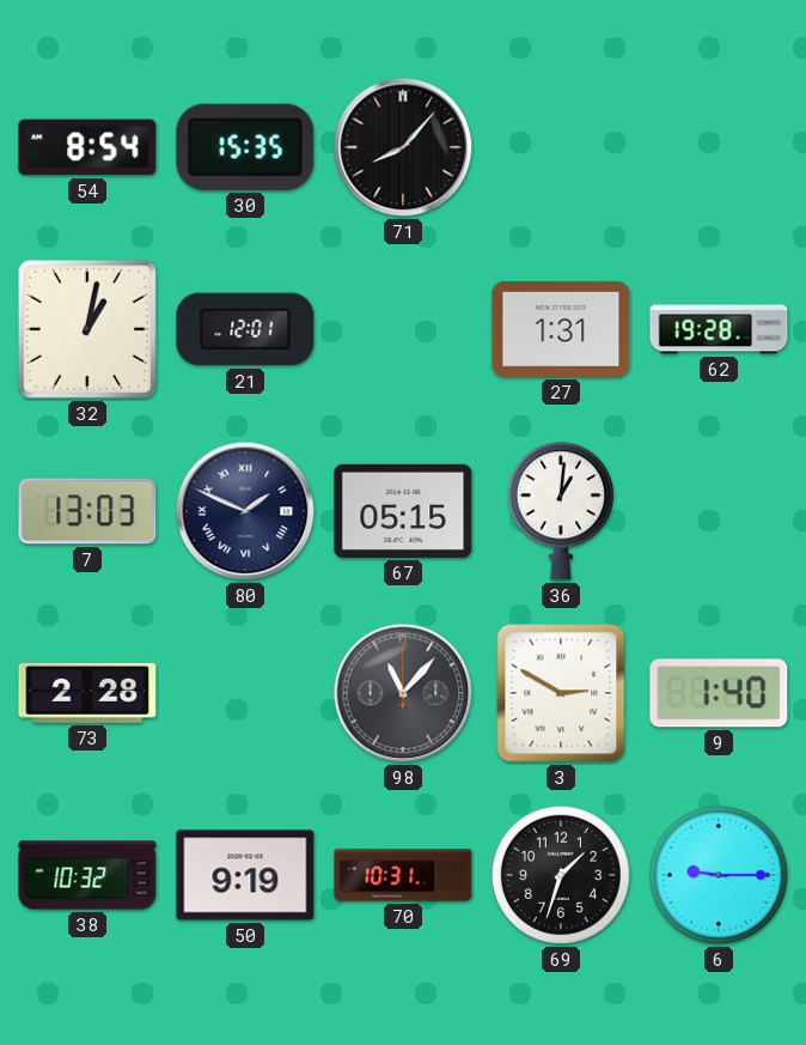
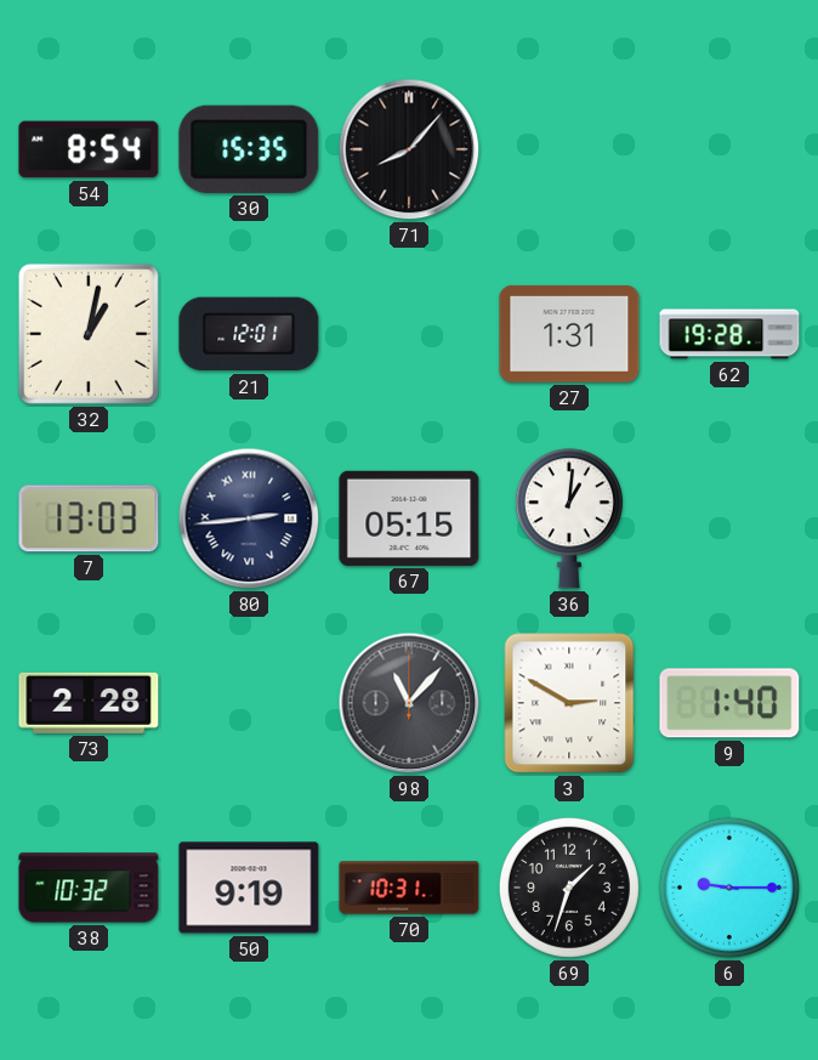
80: 1:49 -> 2:44
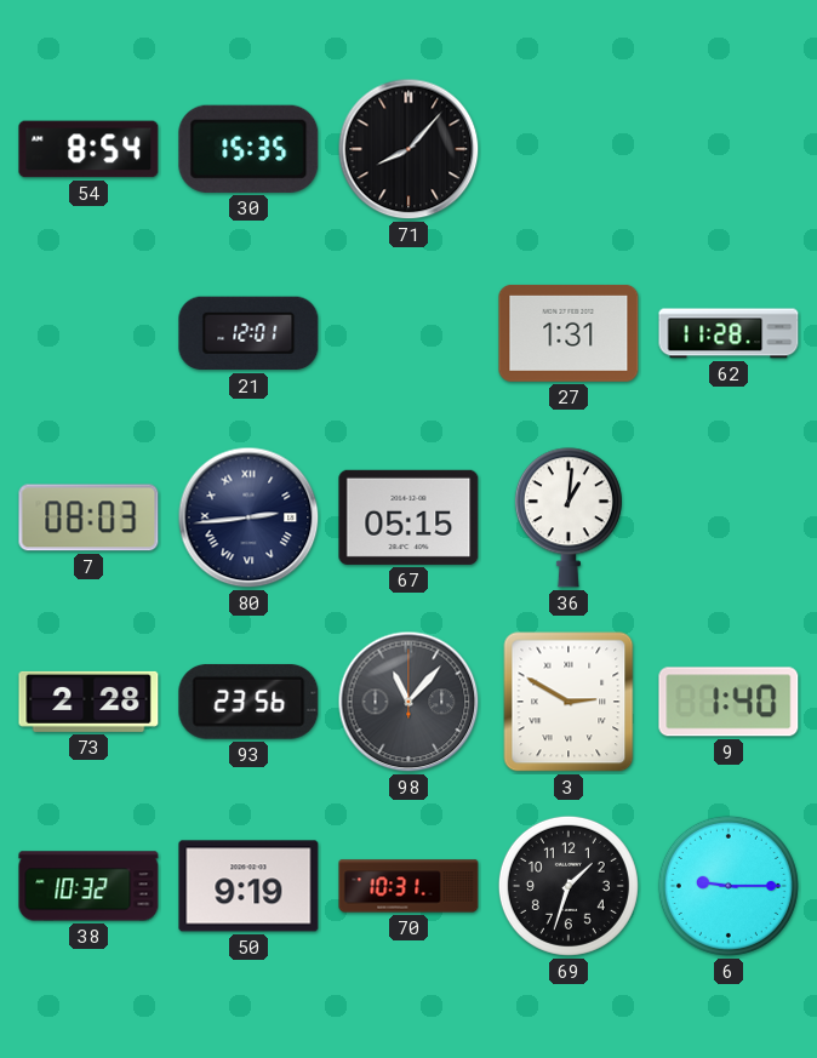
32: 1:02 -> none
62: 19:28 -> 11:28
7: 13:03 -> 08:03
93: none -> 23:56
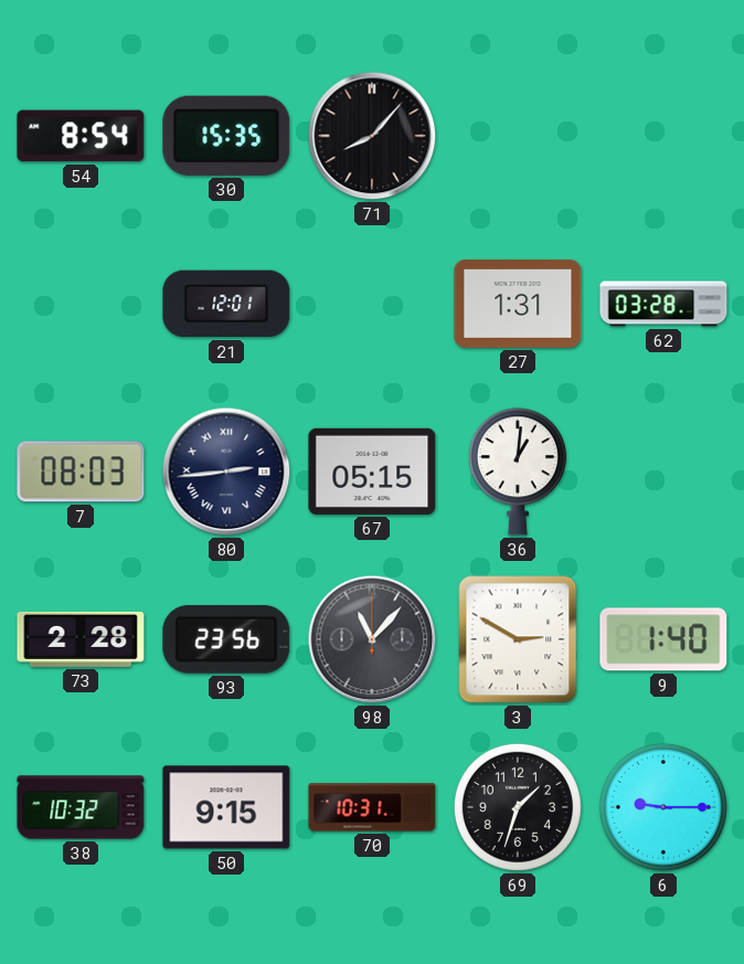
62: 11:28 -> 03:28
50: 9:19 -> 9:15
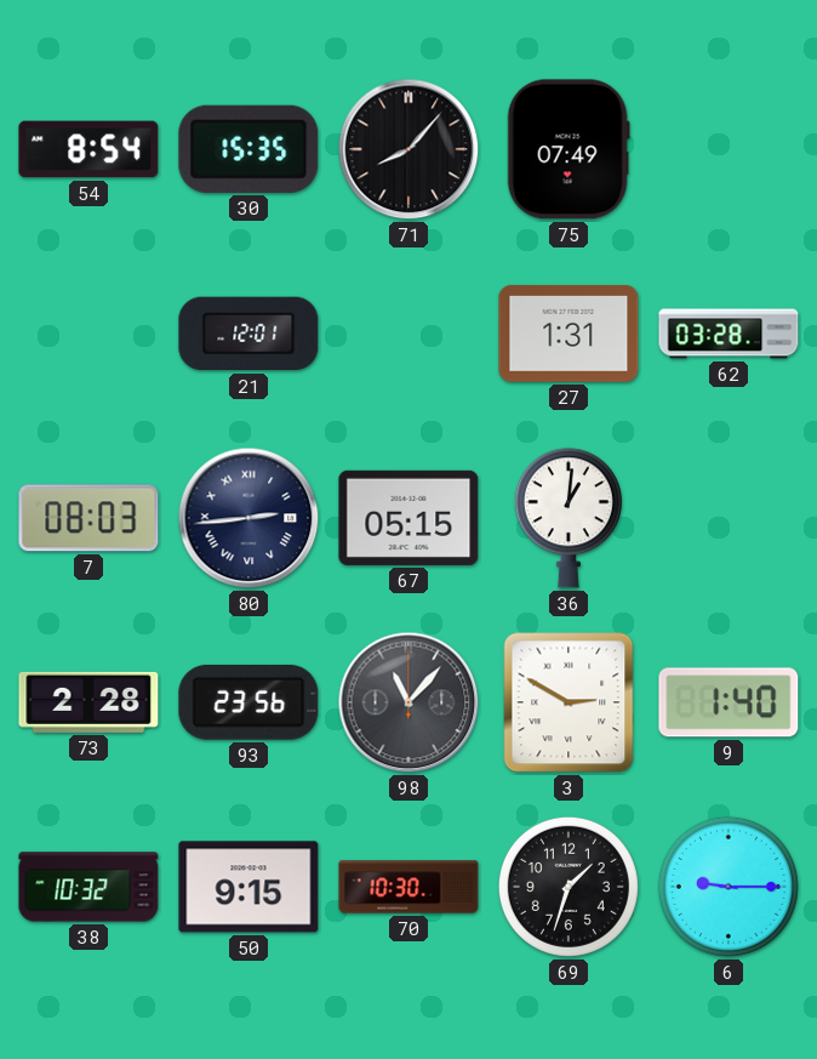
75: none -> 07:49
70: 10:31 -> 10:30
